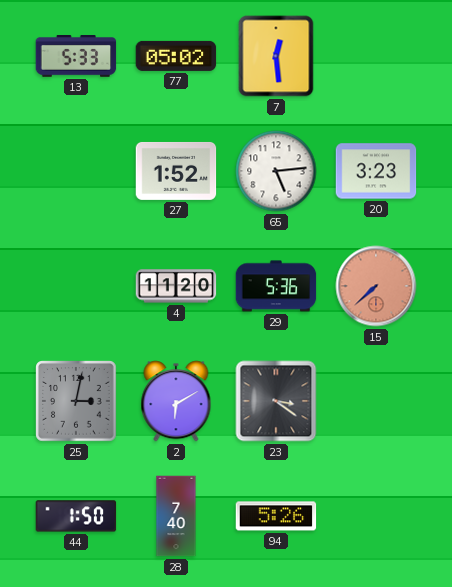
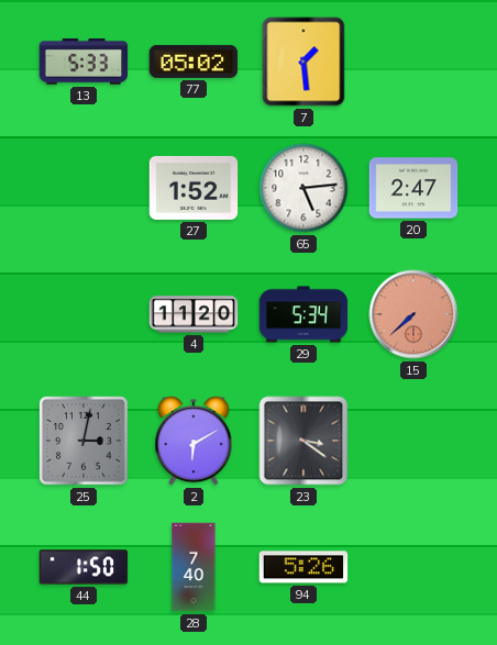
7: 12:29 -> 1:29
20: 3:23 -> 2:47
29: 5:36 -> 5:34
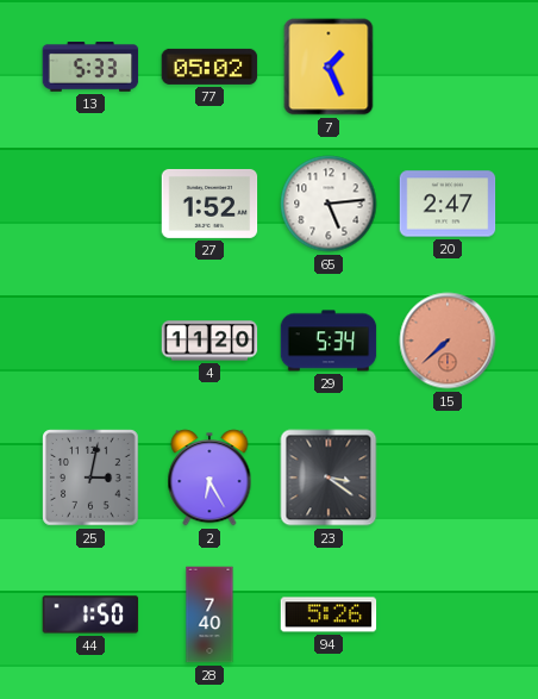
7: 1:29 -> 1:26
2: 6:10 -> 6:25
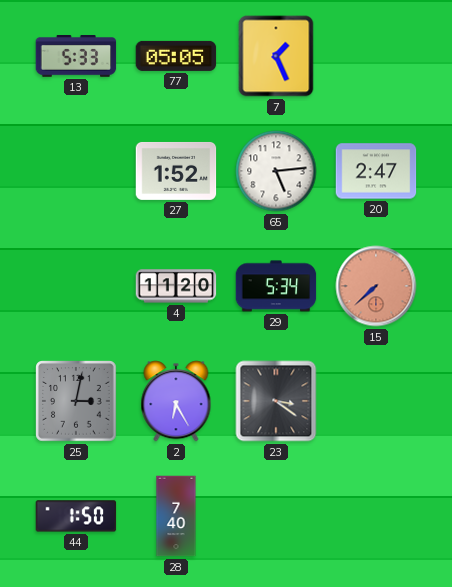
77: 05:02 -> 05:05
94: 5:26 -> none
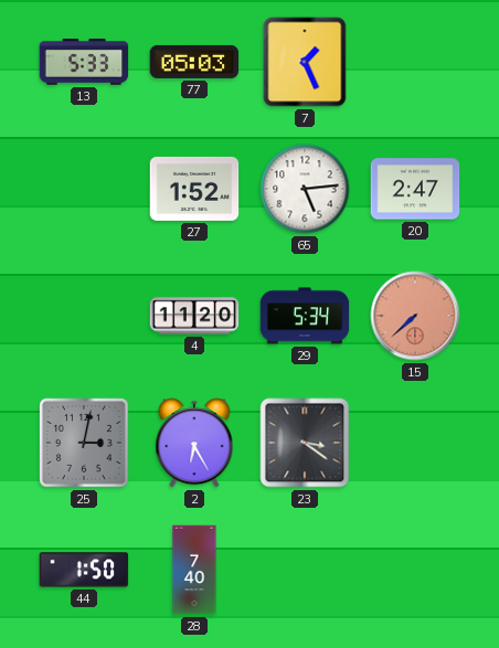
77: 05:05 -> 05:03
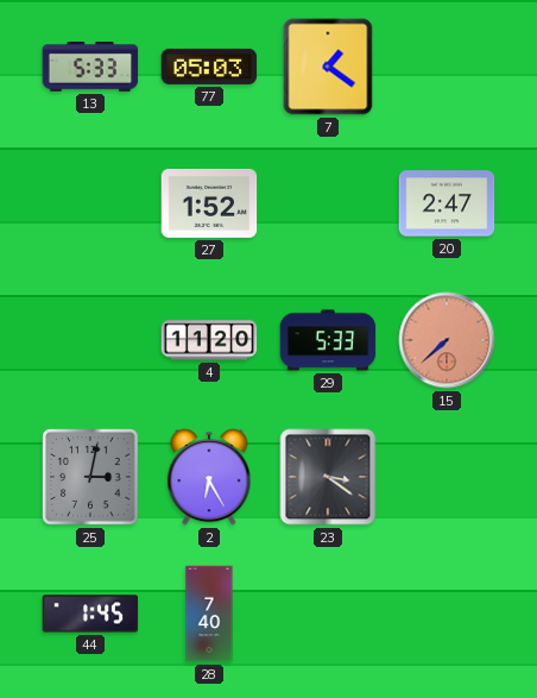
7: 1:26 -> 1:21
65: 5:14 -> none
29: 5:34 -> 5:33
44: 1:50 -> 1:45
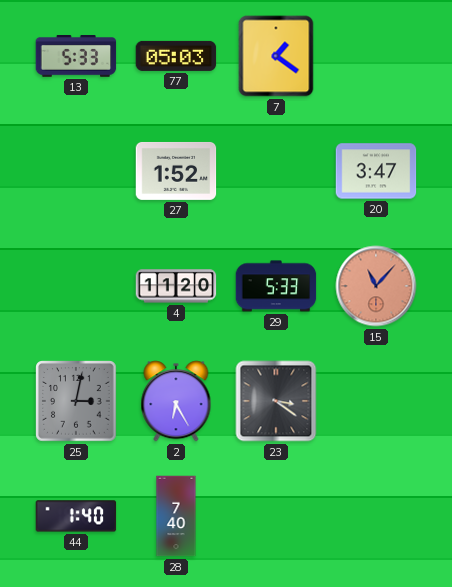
20: 2:47 -> 3:47
15: 7:38 -> 11:07
44: 1:45 -> 1:40
